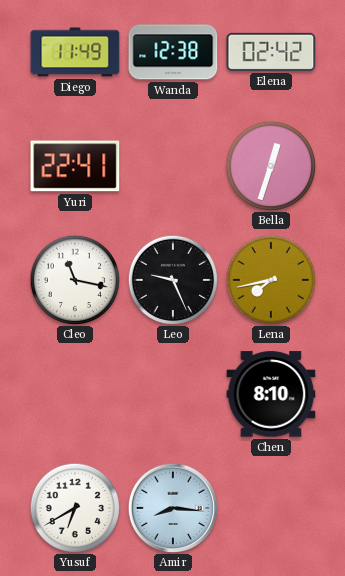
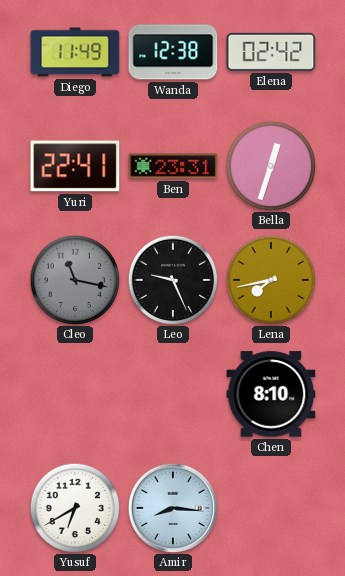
Ben: none -> 23:31
Cleo dial: white -> grey
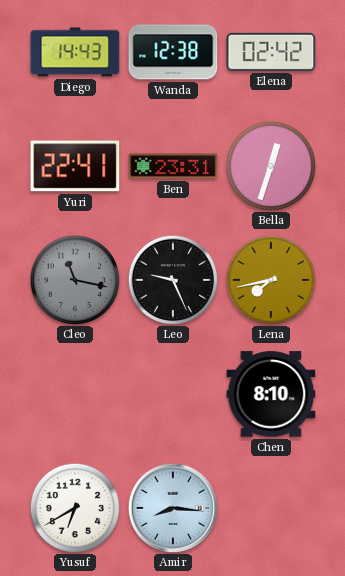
Diego: 11:49 -> 14:43
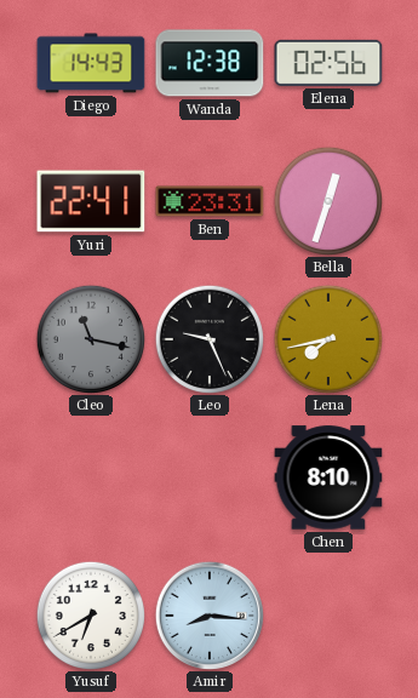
Elena: 02:42 -> 02:56
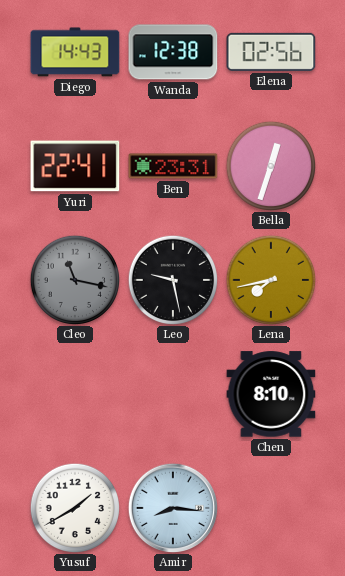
Leo: 9:26 -> 9:28
Yusuf: 6:40 -> 1:40
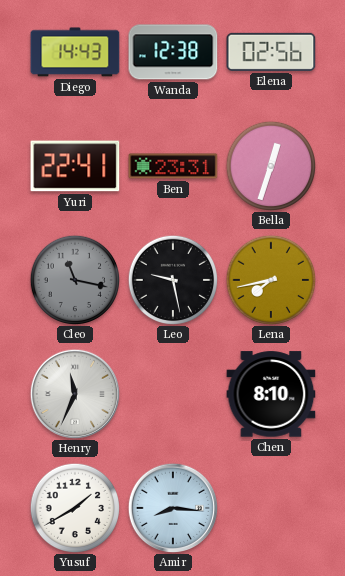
Henry: none -> 11:34
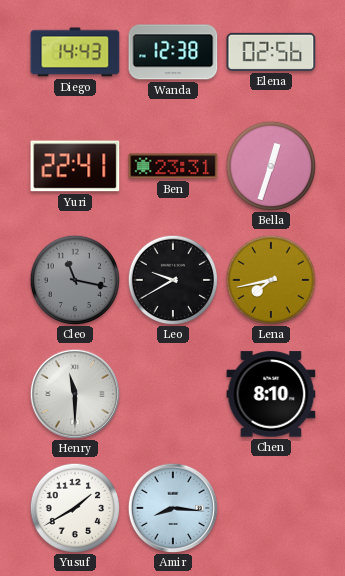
Leo: 9:28 -> 9:40
Henry: 11:34 -> 11:30
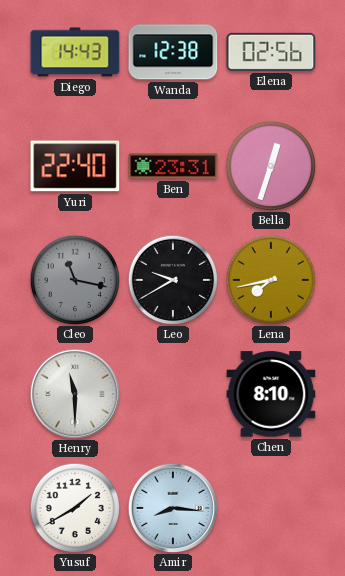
Yuri: 22:41 -> 22:40
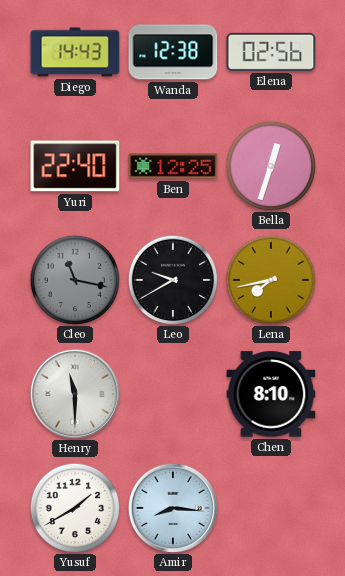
Ben: 23:31 -> 12:25
